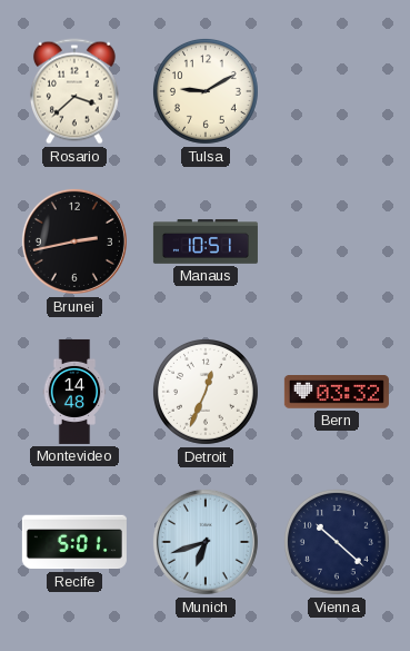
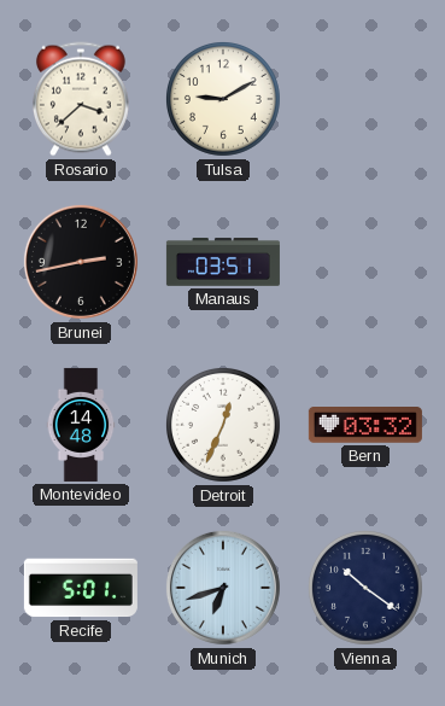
Manaus: 10:51 -> 03:51
Vienna: 10:22 -> 10:21
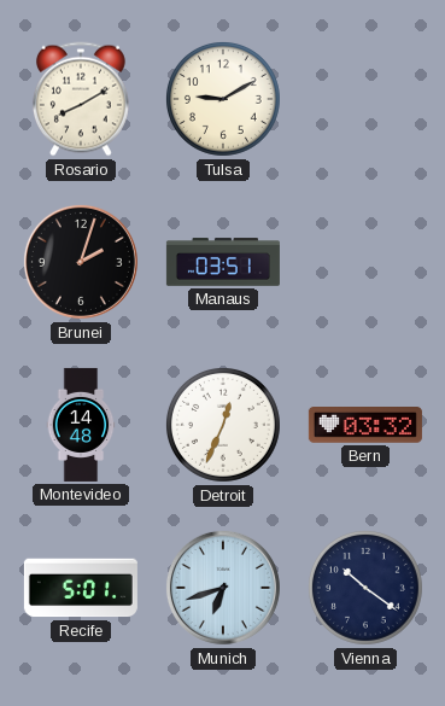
Rosario: 3:38 -> 8:10
Brunei: 2:43 -> 2:03
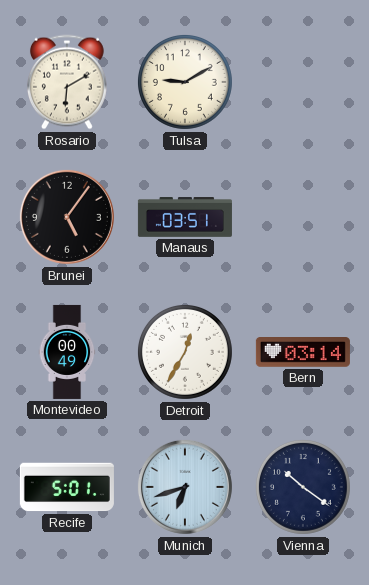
Rosario: 8:10 -> 6:10
Brunei: 2:03 -> 5:06
Montevideo: 14:48 -> 00:49
Detroit: 12:34 -> 12:35
Bern: 03:32 -> 03:14
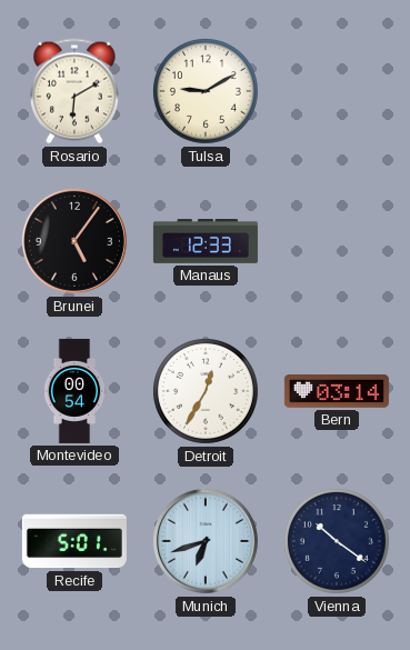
Manaus: 03:51 -> 12:33
Montevideo: 00:49 -> 00:54
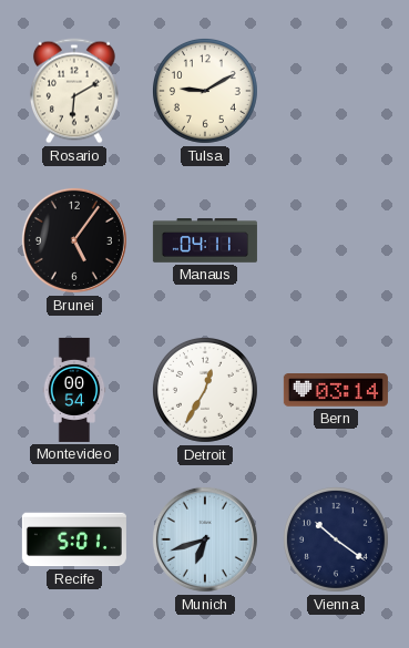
Manaus: 12:33 -> 04:11
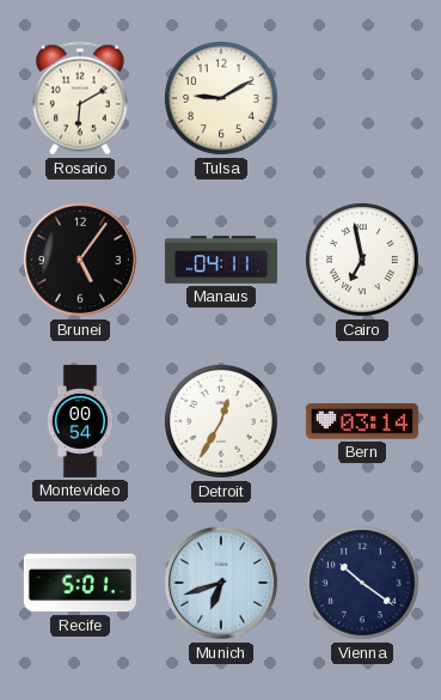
Cairo: none -> 6:58
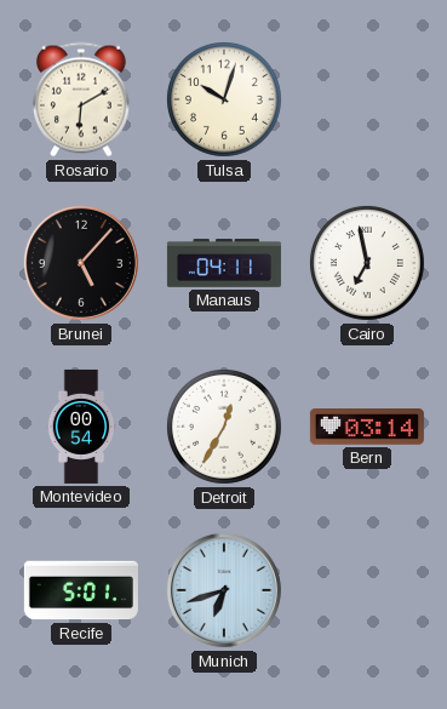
Tulsa: 9:10 -> 10:03
Brunei: 5:06 -> 5:07
Vienna: 10:21 -> none
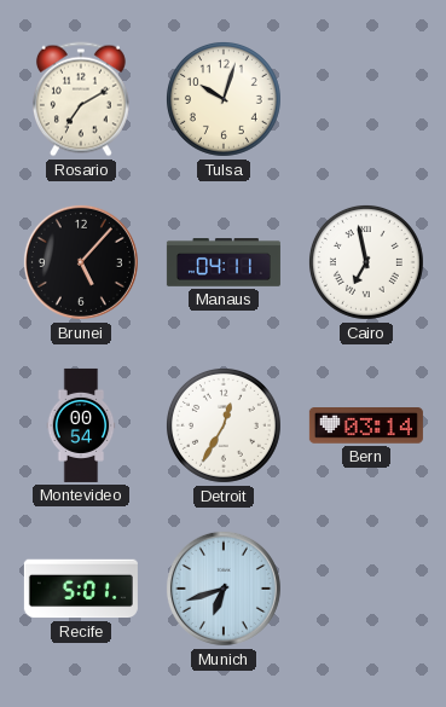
Rosario: 6:10 -> 7:10
